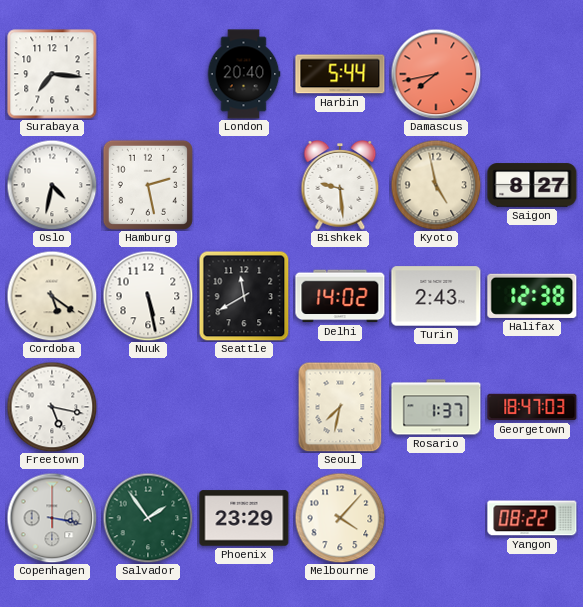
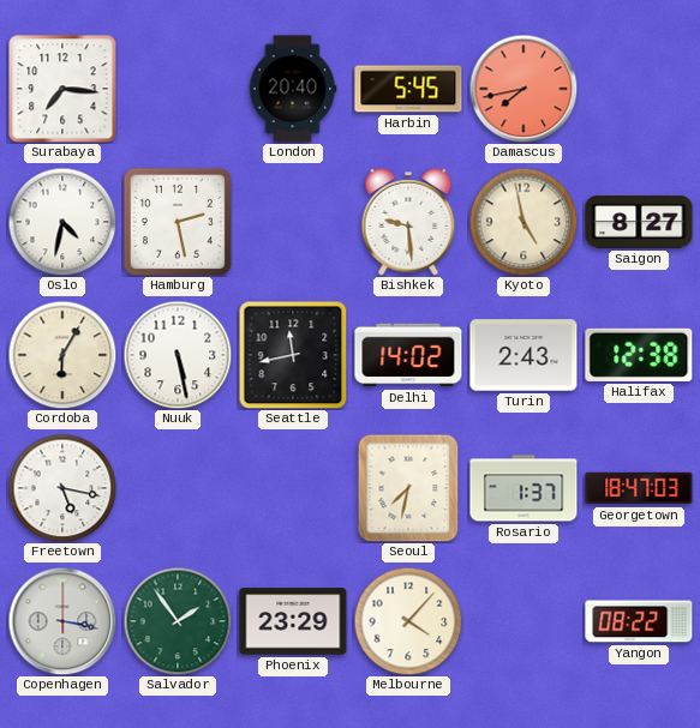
Harbin: 5:44 -> 5:45
Cordoba: 5:21 -> 6:05
Seattle: 11:40 -> 11:43
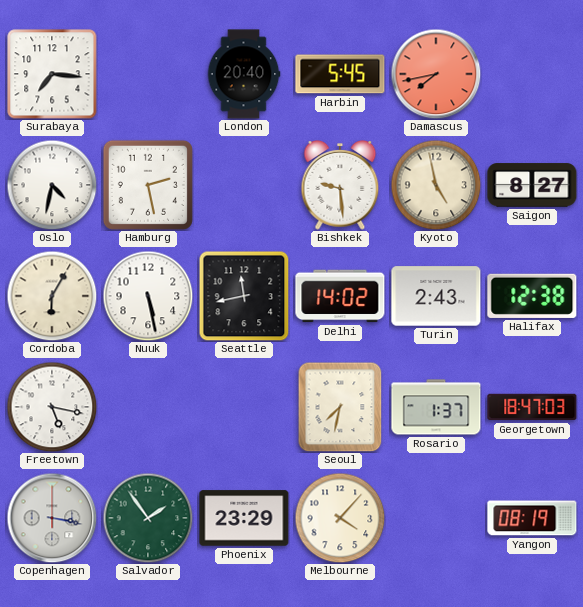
Yangon: 08:22 -> 08:19
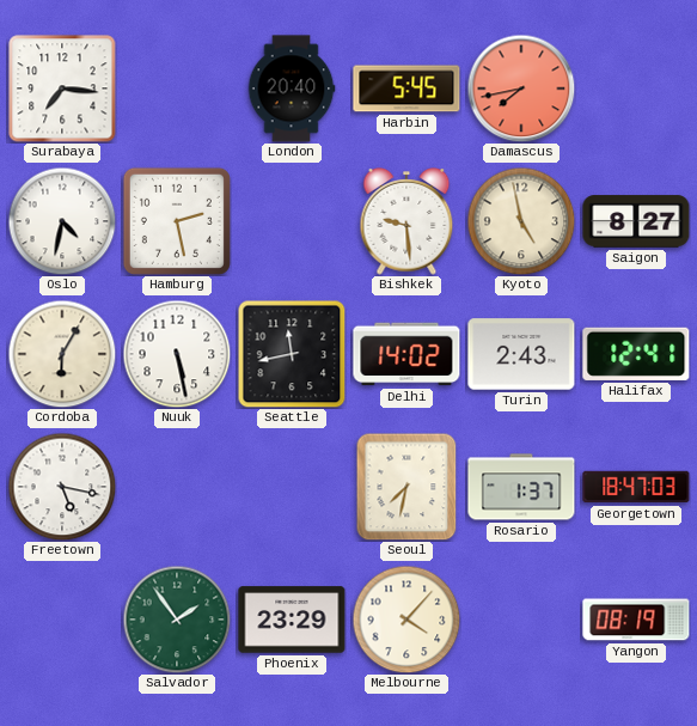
Halifax: 12:38 -> 12:41
Copenhagen: 3:17 -> none
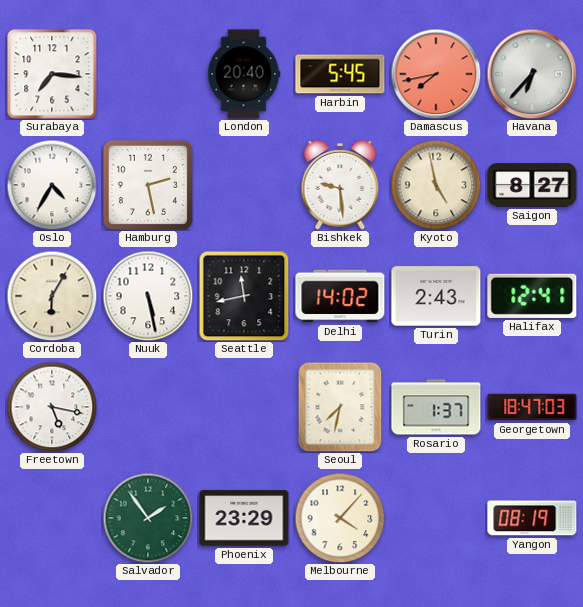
Havana: none -> 6:37
Oslo: 4:32 -> 4:35
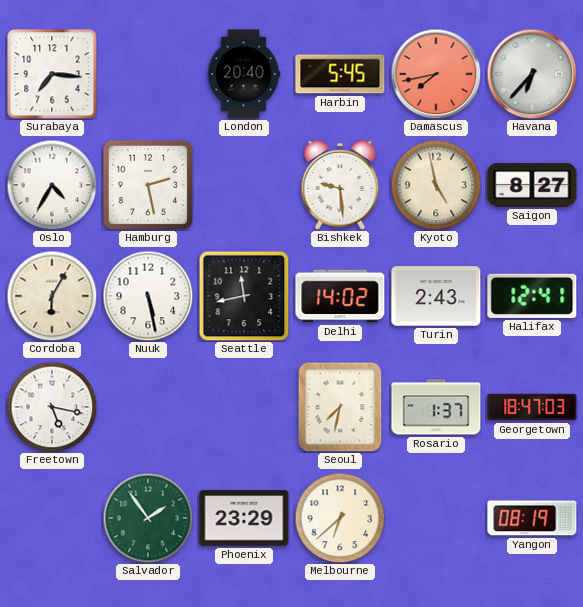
Melbourne: 4:07 -> 6:38
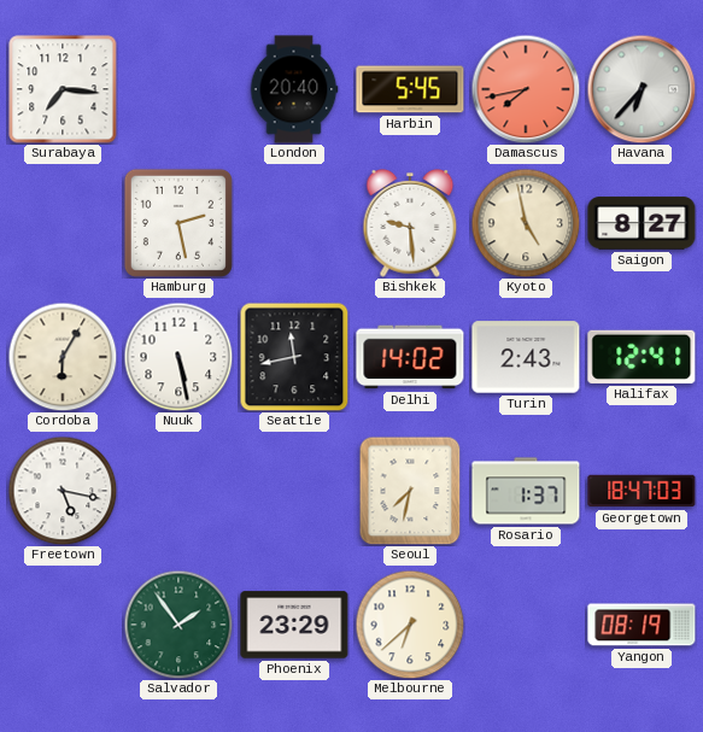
Oslo: 4:35 -> none
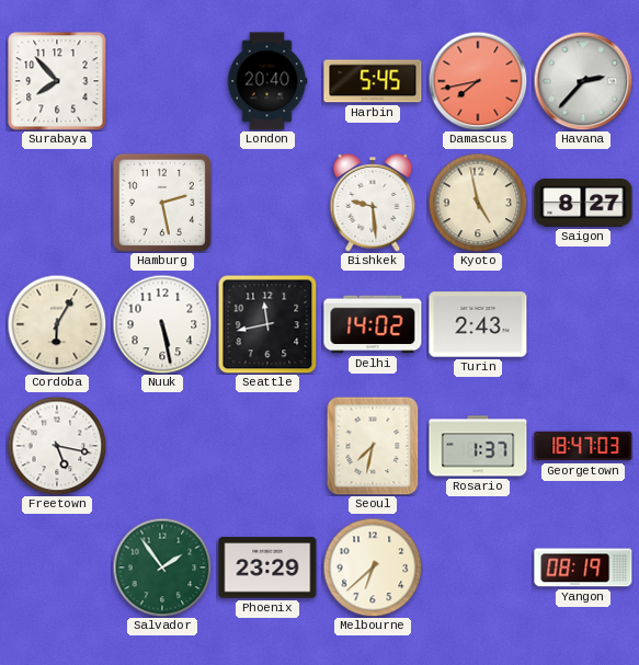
Surabaya: 7:16 -> 7:53
Havana: 6:37 -> 2:37
Halifax: 12:41 -> none
